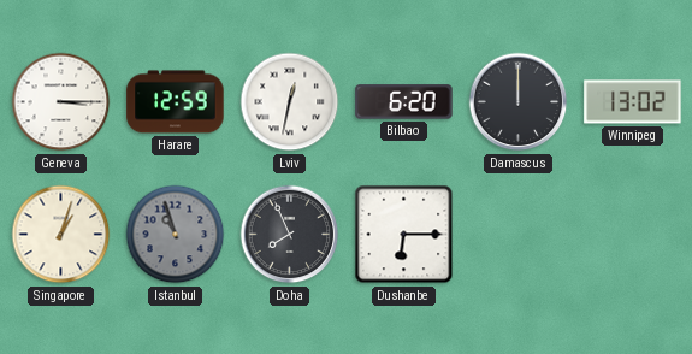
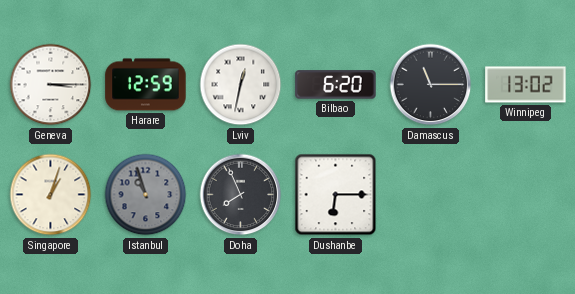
Damascus: 12:00 -> 11:15
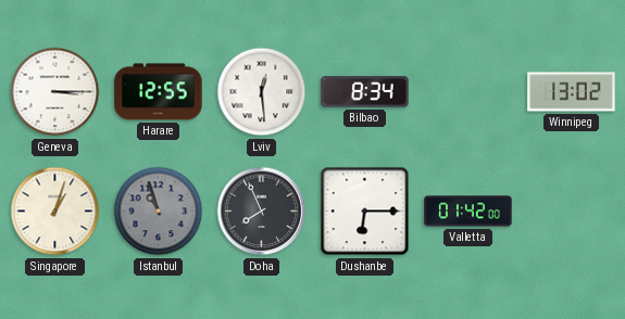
Harare: 12:59 -> 12:55
Lviv: 12:32 -> 12:29
Bilbao: 6:20 -> 8:34
Damascus: 11:15 -> none
Valletta: none -> 01:42
